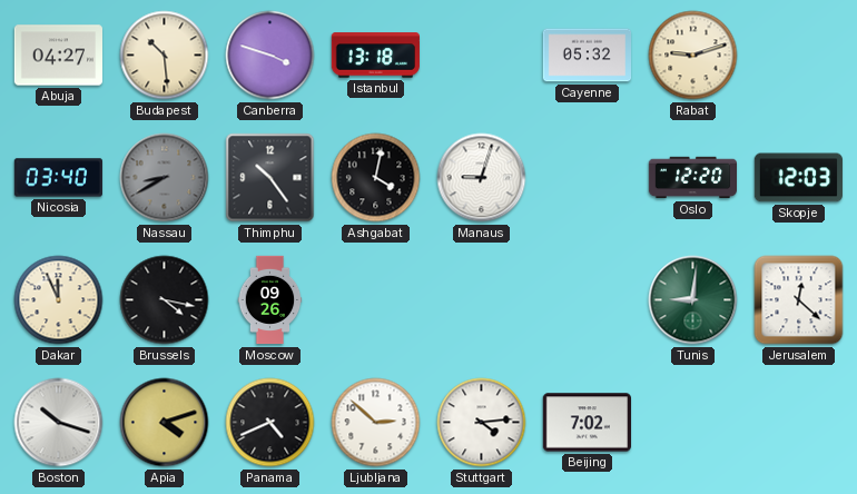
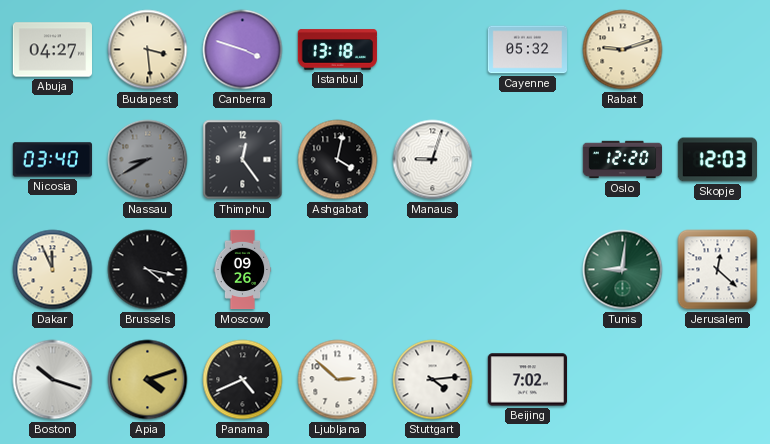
Budapest: 10:29 -> 3:29
Thimphu: 10:24 -> 12:24
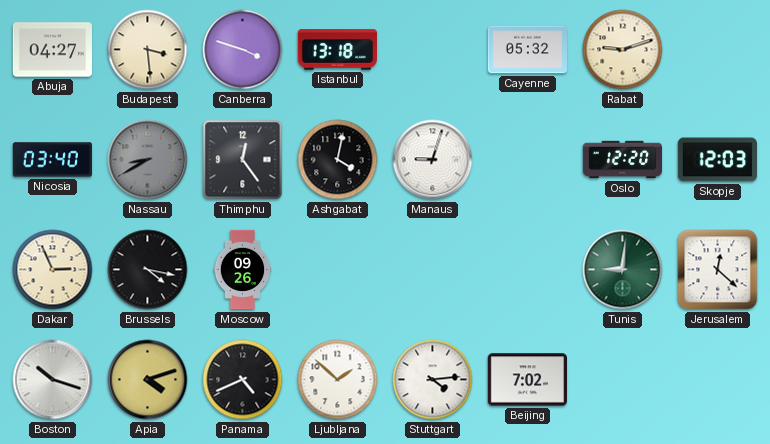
Dakar: 11:56 -> 2:56
Ljubljana: 2:52 -> 1:52
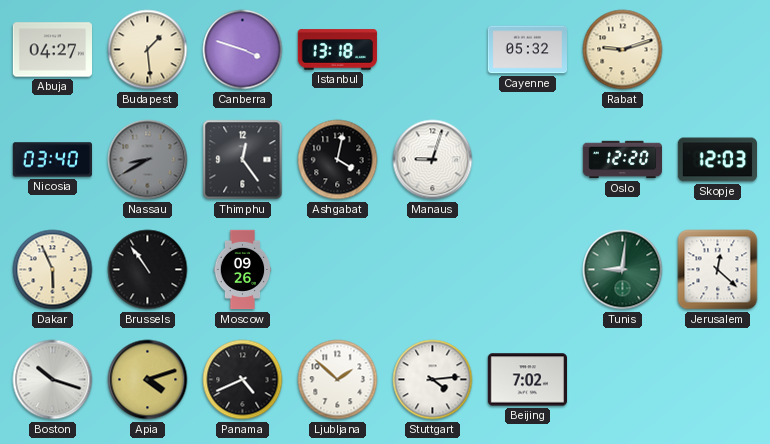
Budapest: 3:29 -> 1:29
Dakar: 2:56 -> 5:56
Brussels: 4:17 -> 10:54
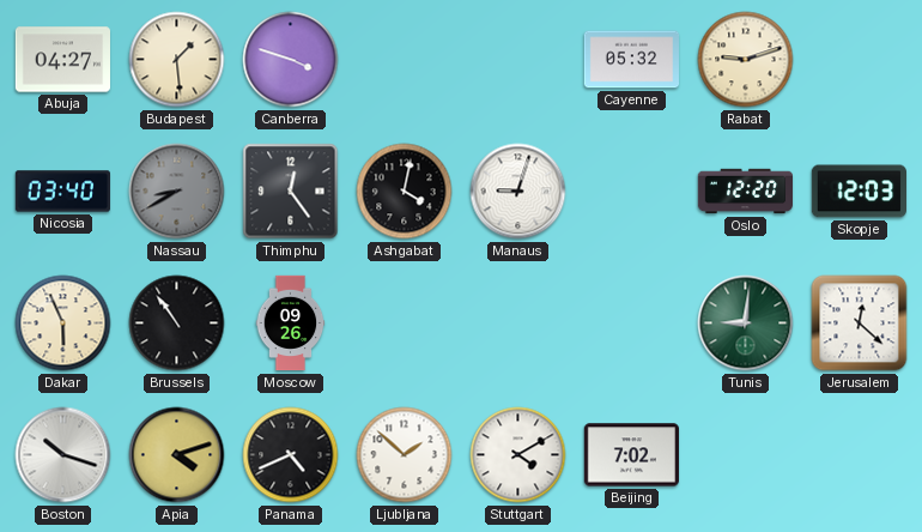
Istanbul: 13:18 -> none
Stuttgart: 4:14 -> 4:10
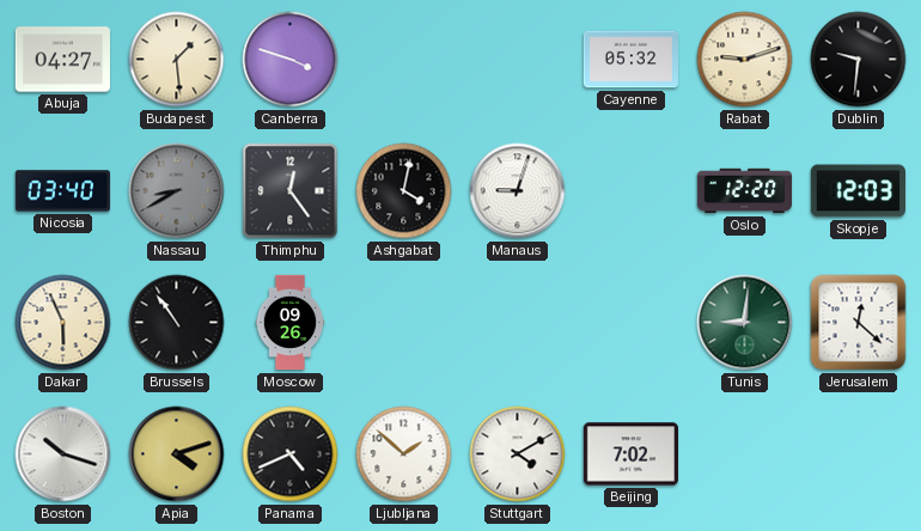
Dublin: none -> 9:31
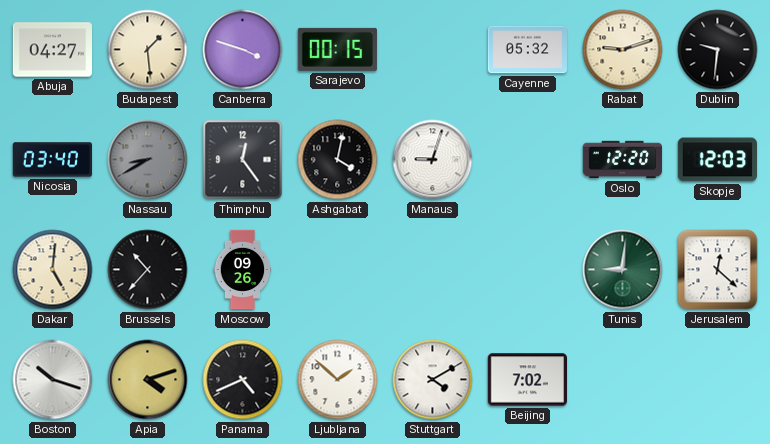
Sarajevo: none -> 00:15
Dakar: 5:56 -> 5:01
Brussels: 10:54 -> 10:37
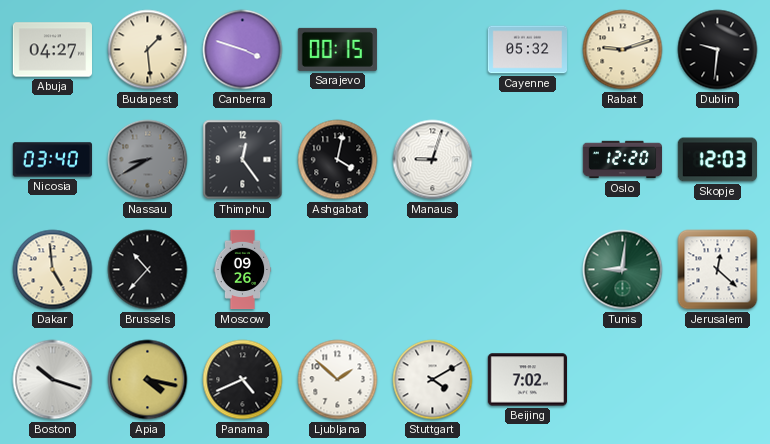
Dakar: 5:01 -> 4:59
Apia: 4:12 -> 4:17
